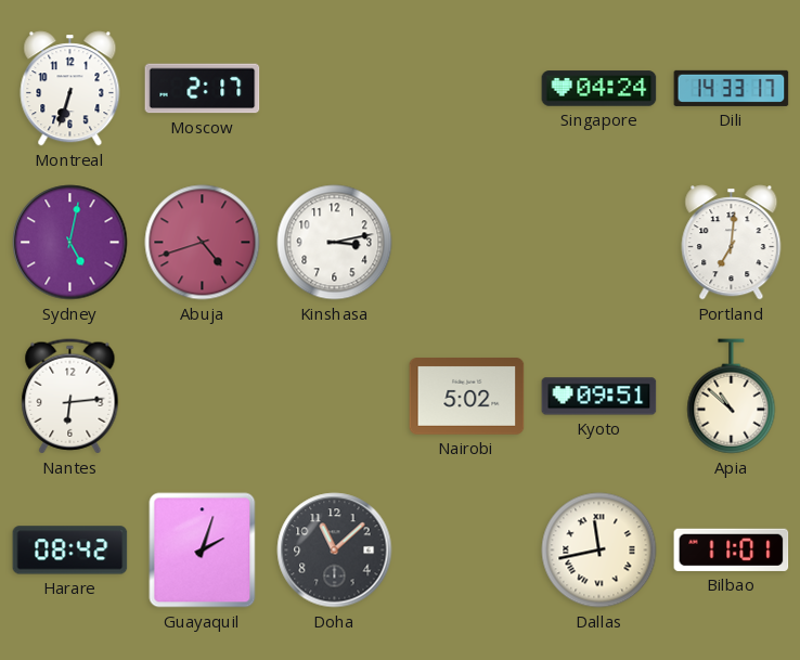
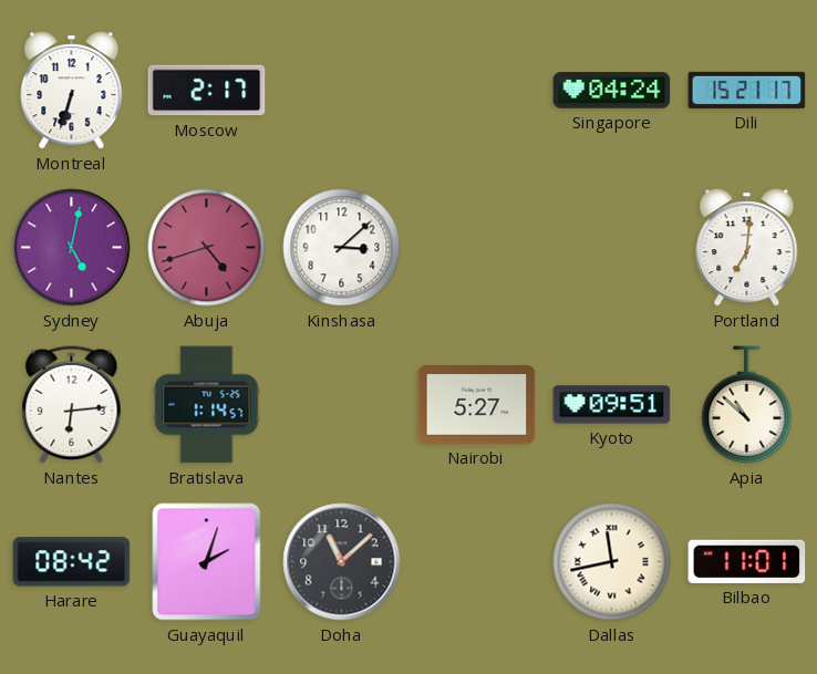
Dili: 14:33 -> 15:21
Kinshasa: 3:13 -> 3:08
Bratislava: none -> 1:14
Nairobi: 5:02 -> 5:27
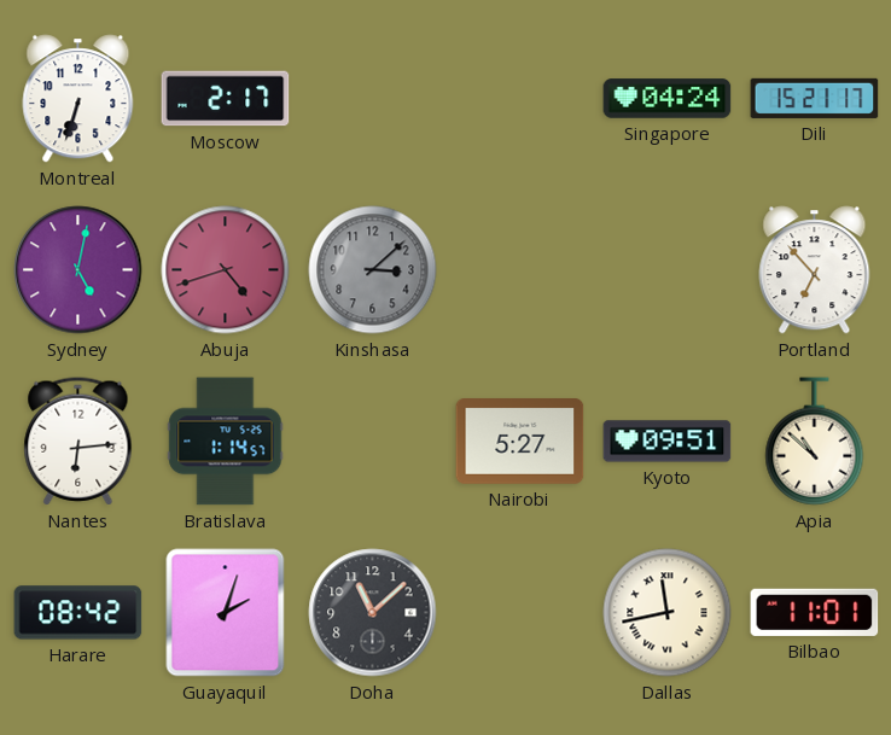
Kinshasa dial: white -> grey
Portland: 7:01 -> 6:53
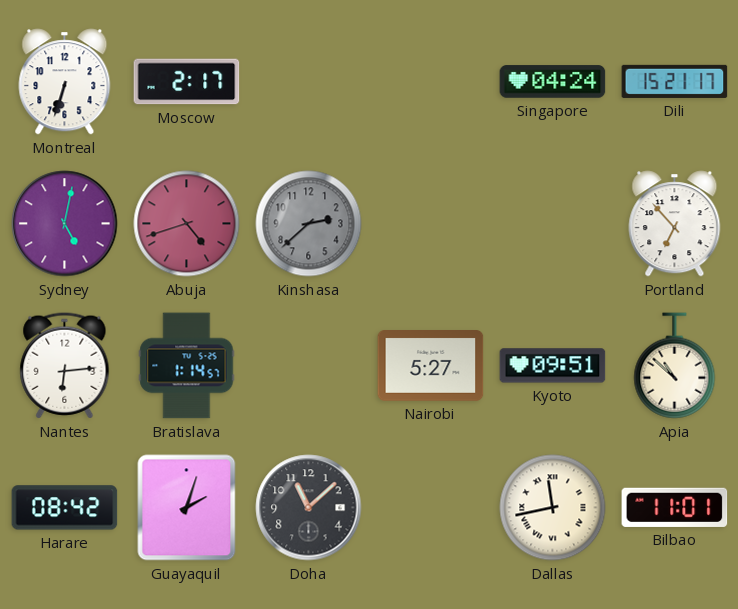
Kinshasa: 3:08 -> 2:38
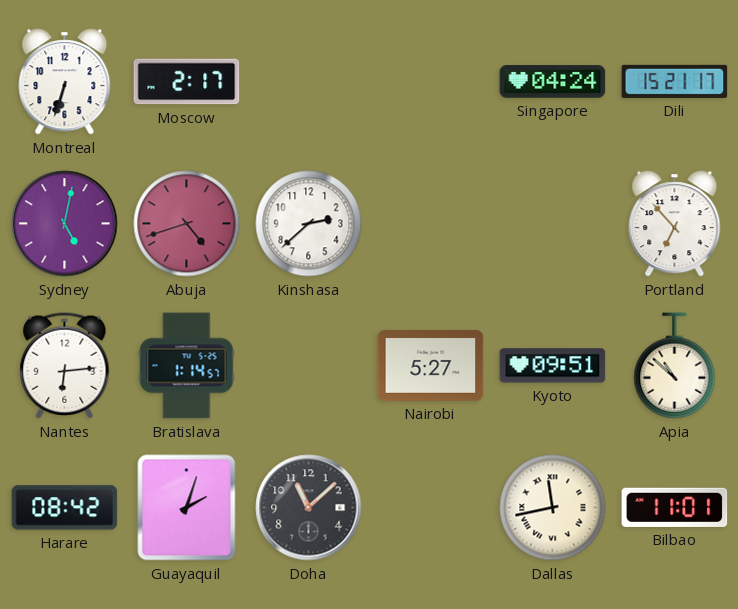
Kinshasa dial: grey -> white
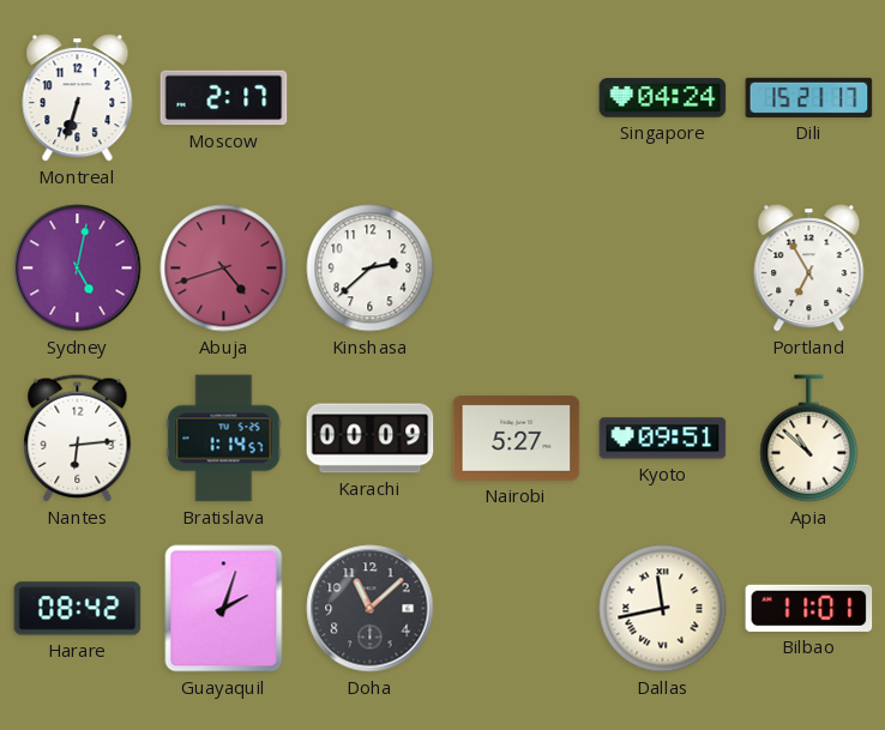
Portland: 6:53 -> 6:55
Karachi: none -> 00:09
